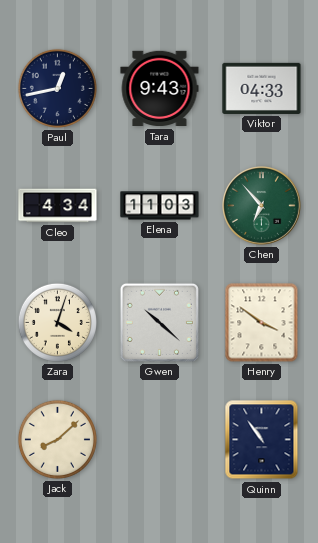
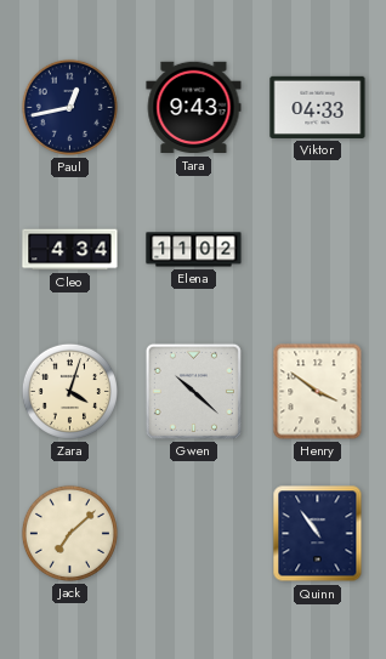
Elena: 11:03 -> 11:02
Chen: 6:53 -> none
Jack: 8:08 -> 7:08
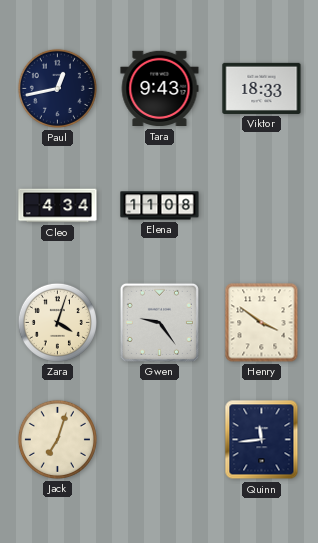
Viktor: 04:33 -> 18:33
Elena: 11:02 -> 11:08
Gwen: 10:22 -> 9:24
Jack: 7:08 -> 7:03
Quinn: 10:54 -> 11:44
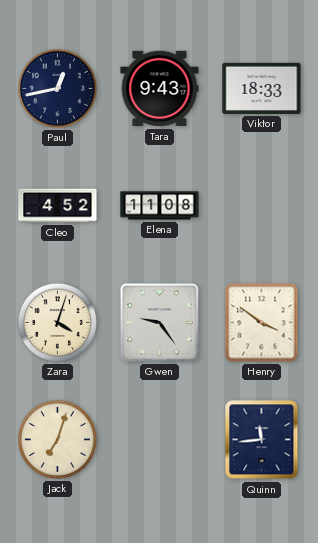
Cleo: 4:34 -> 4:52
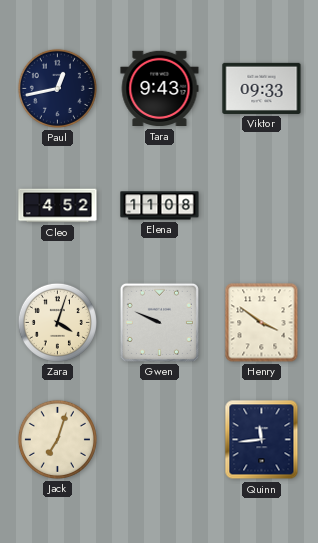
Viktor: 18:33 -> 09:33
Gwen: 9:24 -> 9:49
